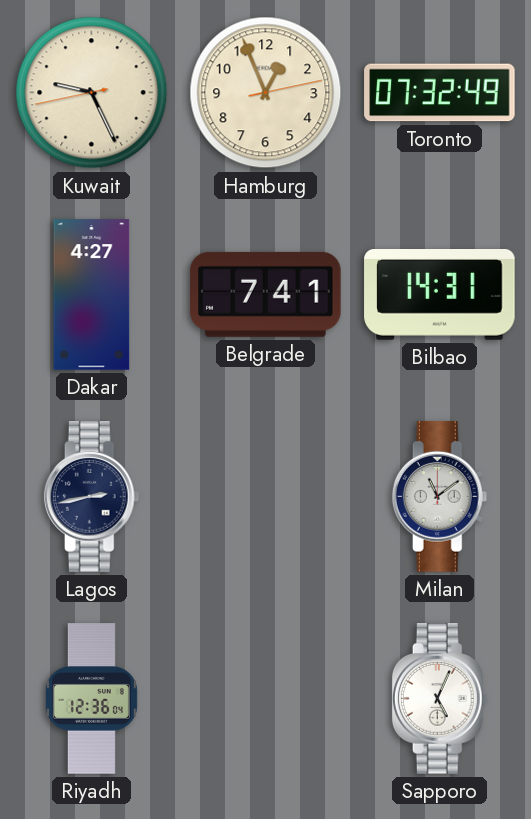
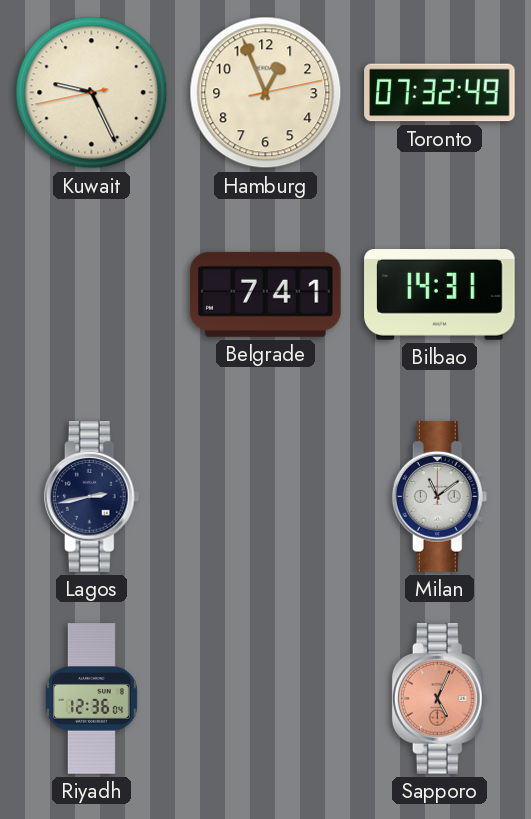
Dakar: 4:27 -> none
Sapporo dial: white -> salmon
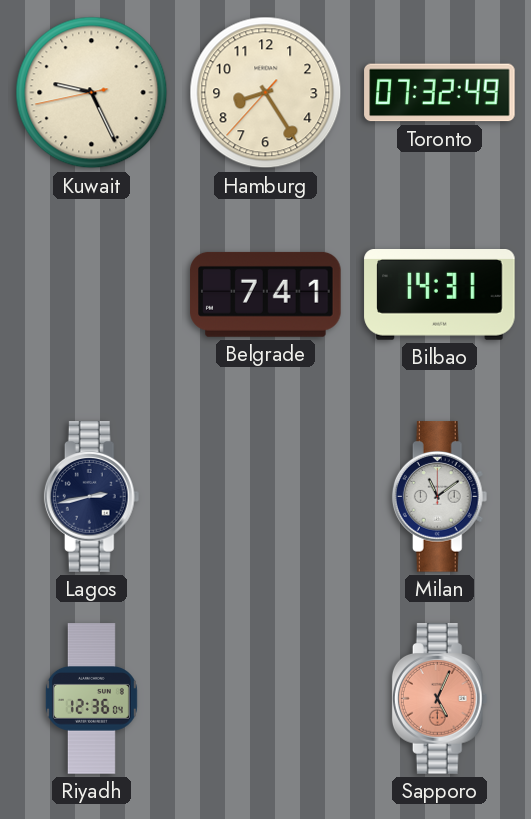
Hamburg: 12:56 -> 8:24
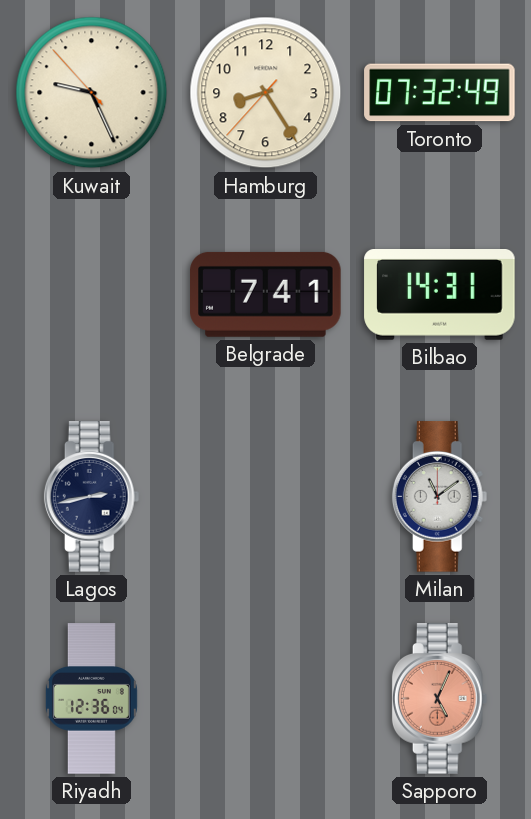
Kuwait: 9:25:43 -> 9:25:53
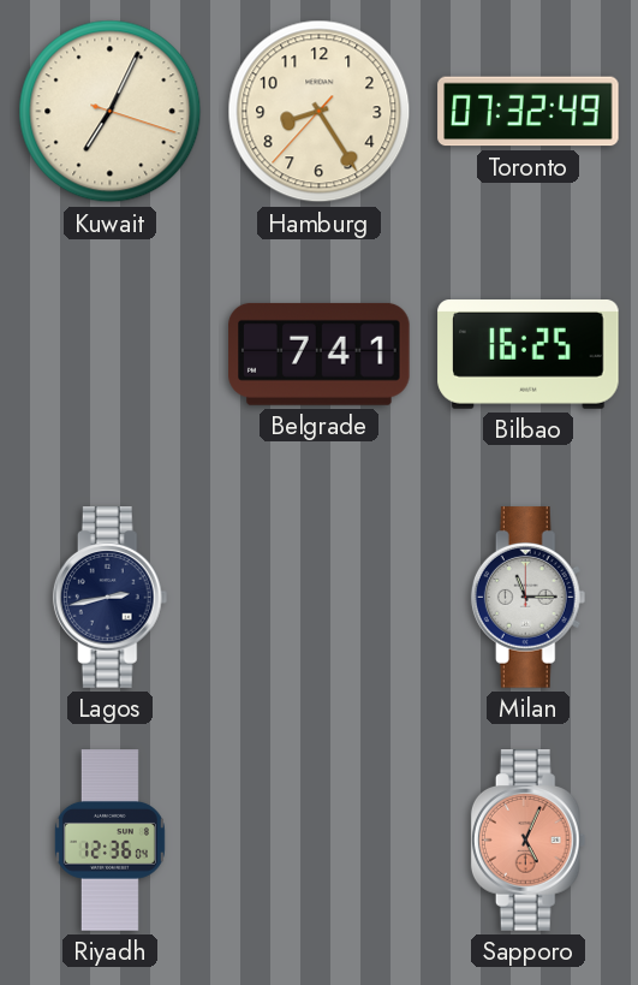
Kuwait: 9:25 -> 7:04
Bilbao: 14:31 -> 16:25
Milan: 11:09 -> 11:15
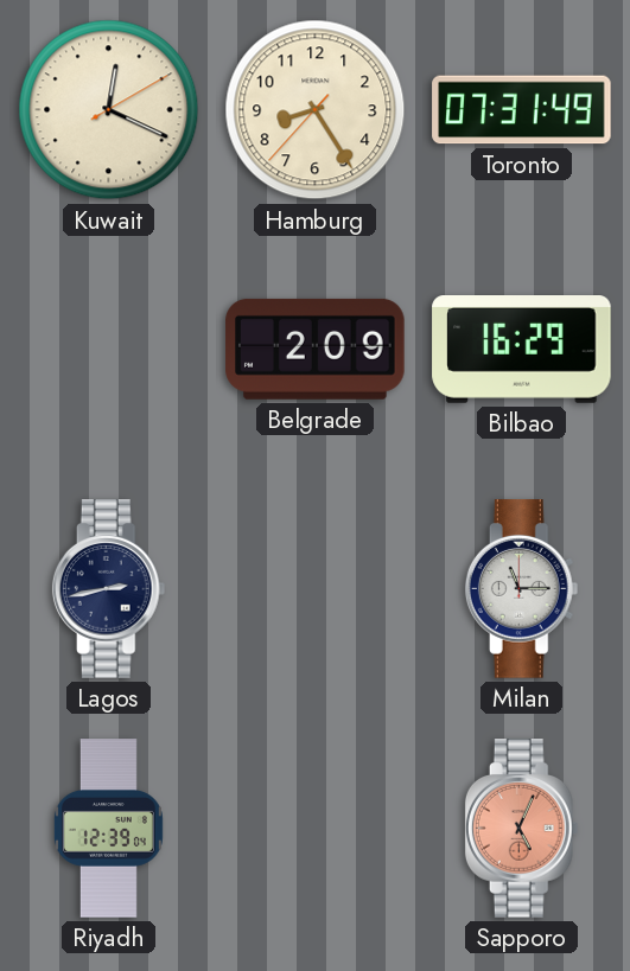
Kuwait: 7:04 -> 12:19
Toronto: 07:32 -> 07:31
Belgrade: 7:41 -> 2:09
Bilbao: 16:25 -> 16:29
Riyadh: 12:36 -> 12:39
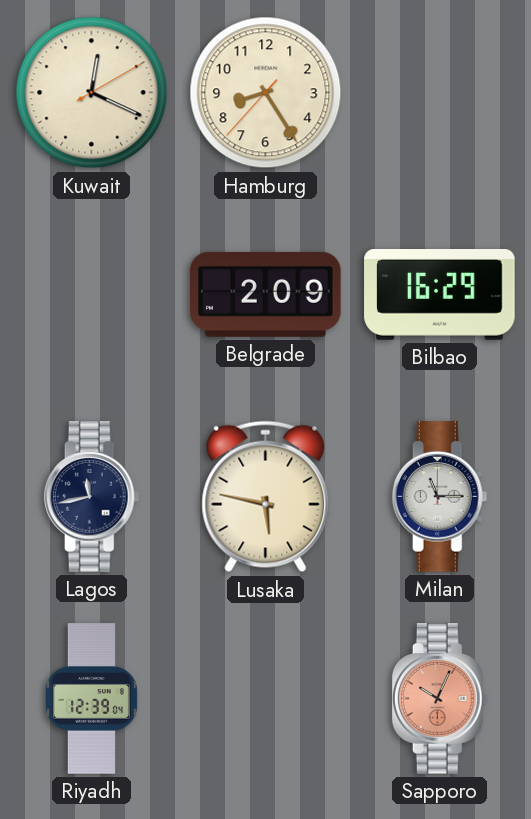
Toronto: 07:31 -> none
Lagos: 2:43 -> 11:43
Lusaka: none -> 5:47
Sapporo: 5:04 -> 10:04
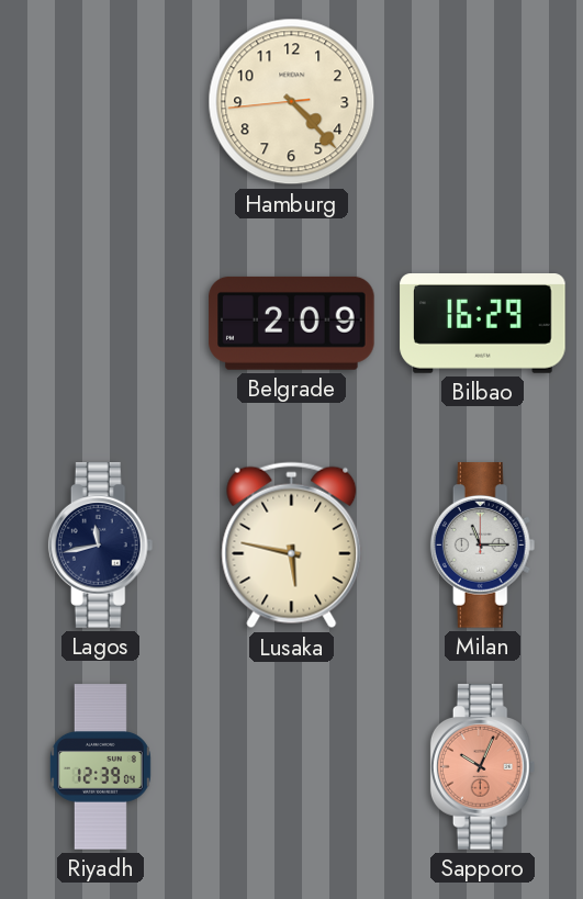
Kuwait: 12:19 -> none
Hamburg: 8:24 -> 4:22
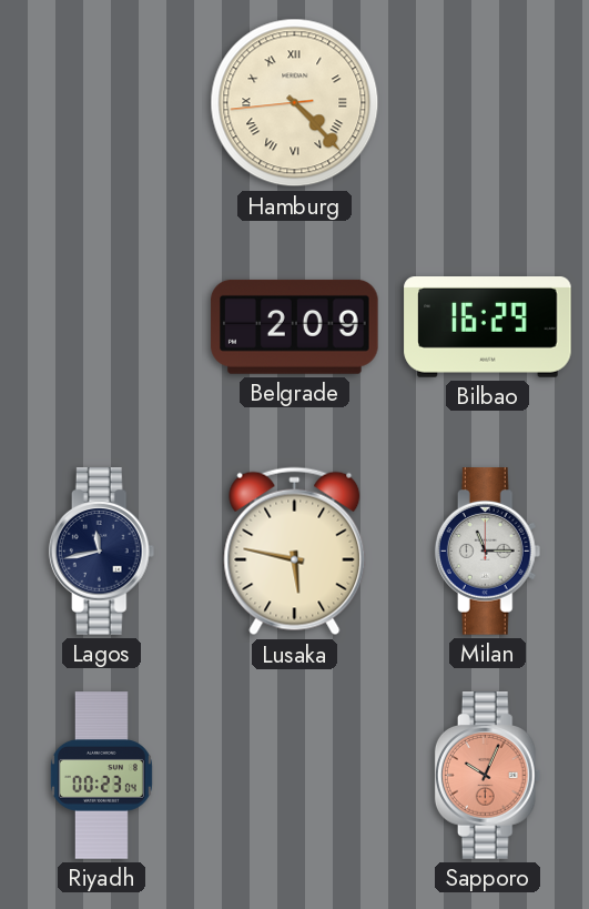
Hamburg numerals: Arabic -> Roman
Riyadh: 12:39 -> 00:23
